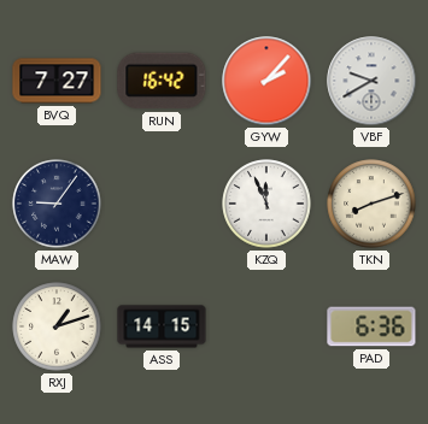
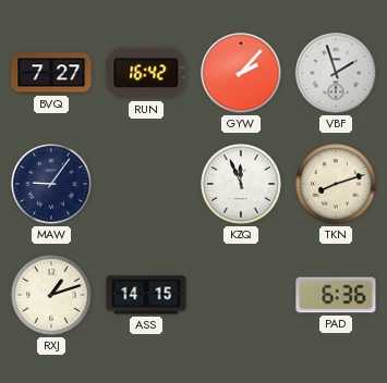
VBF: 9:40 -> 1:57
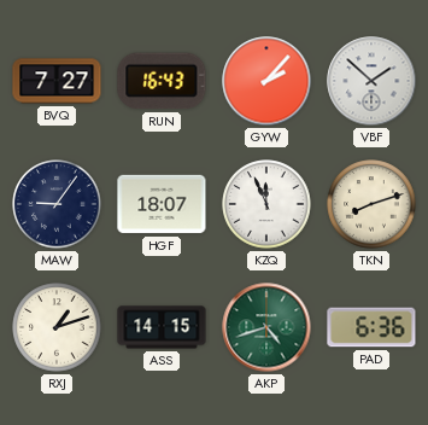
RUN: 16:42 -> 16:43
VBF: 1:57 -> 1:52
HGF: none -> 18:07
AKP: none -> 4:42
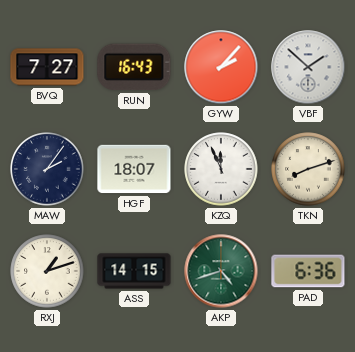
MAW: 9:06 -> 2:06
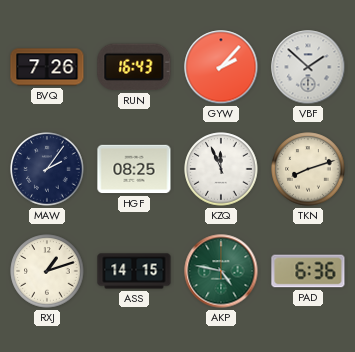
BVQ: 7:27 -> 7:26
HGF: 18:07 -> 08:25
AKP: 4:42 -> 4:47
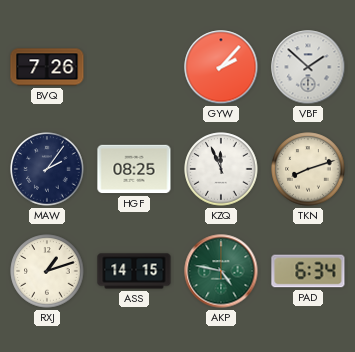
RUN: 16:43 -> none
PAD: 6:36 -> 6:34
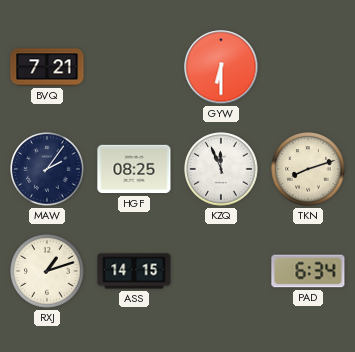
BVQ: 7:26 -> 7:21
GYW: 2:07 -> 6:30
VBF: 1:52 -> none
AKP: 4:47 -> none
